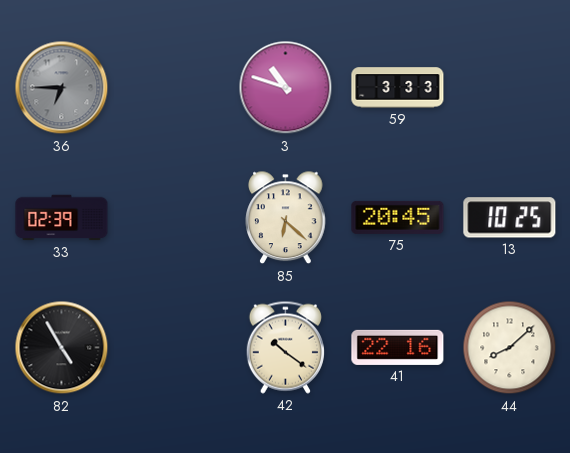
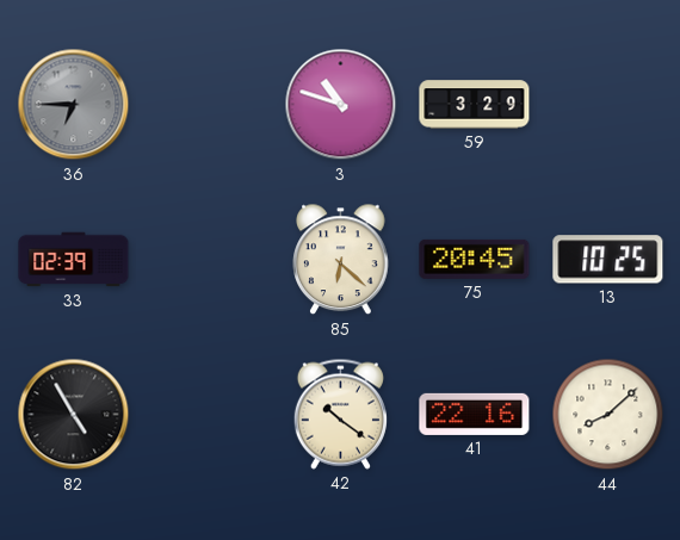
59: 3:33 -> 3:29
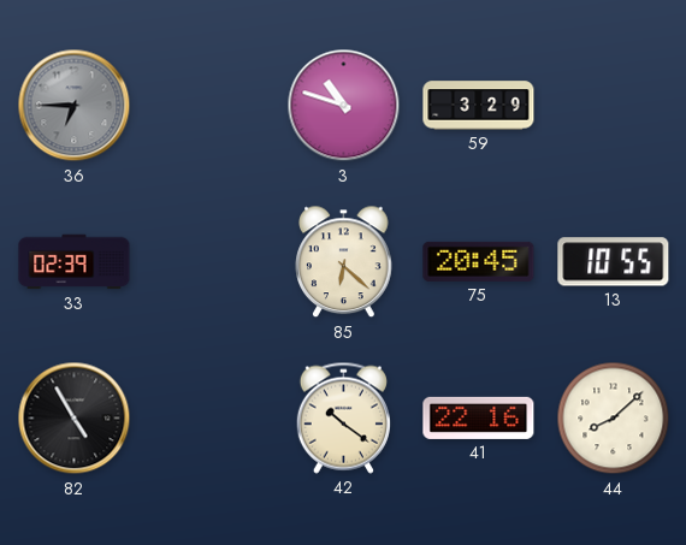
13: 10:25 -> 10:55
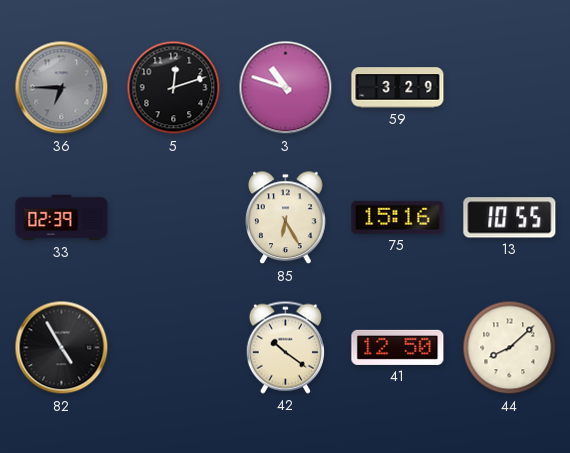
5: none -> 12:12
85: 6:22 -> 6:25
75: 20:45 -> 15:16
41: 22:16 -> 12:50
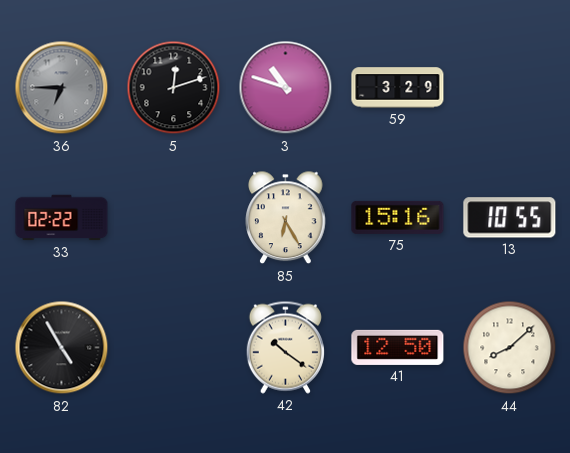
33: 02:39 -> 02:22
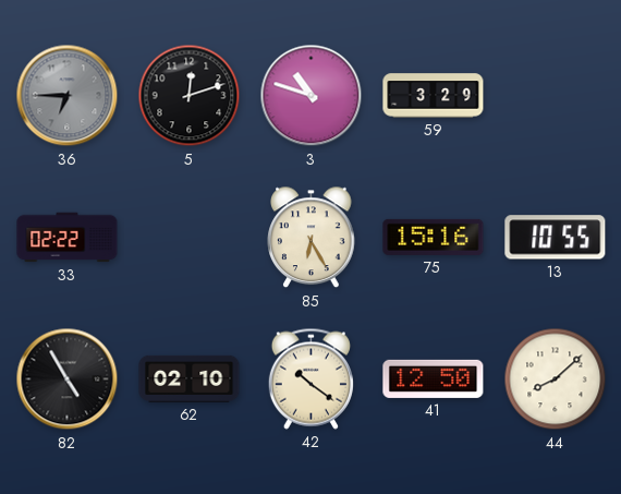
62: none -> 02:10
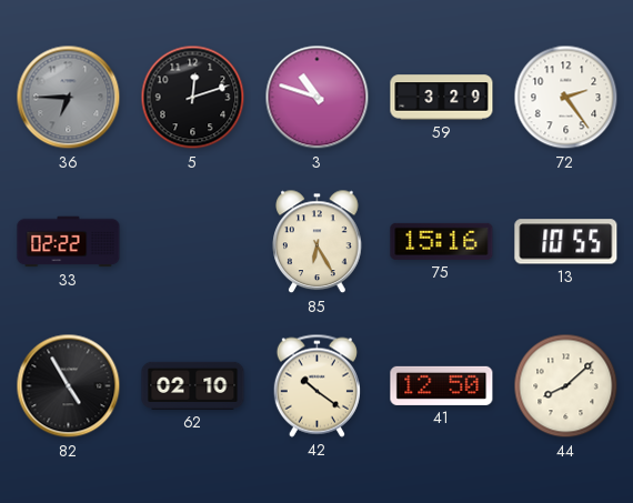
72: none -> 2:24
